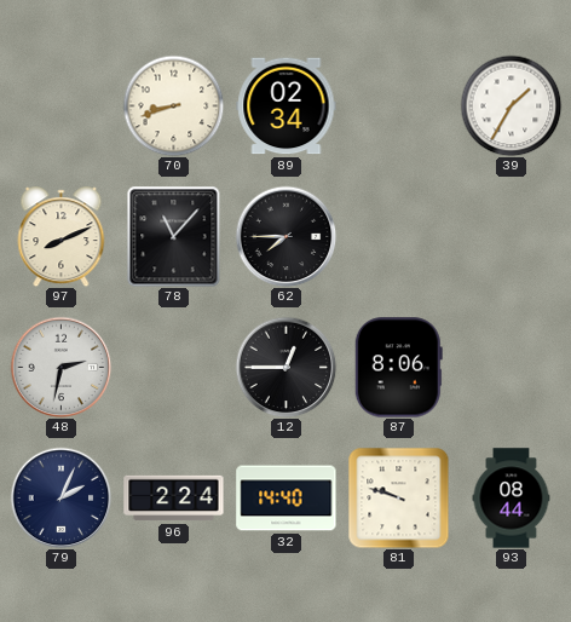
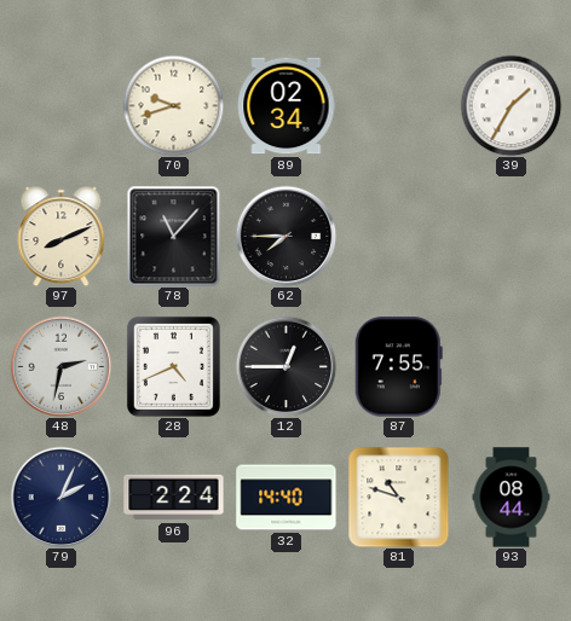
70: 8:42 -> 9:42
28: none -> 4:41
87: 8:06 -> 7:55
81: 9:48 -> 10:48
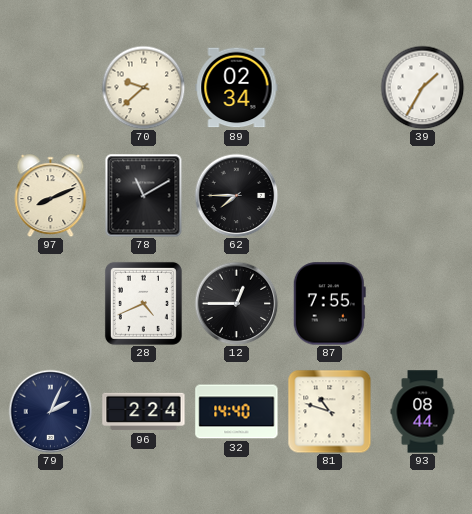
70: 9:42 -> 9:38
78: 11:07 -> 11:10
48: 2:32 -> none
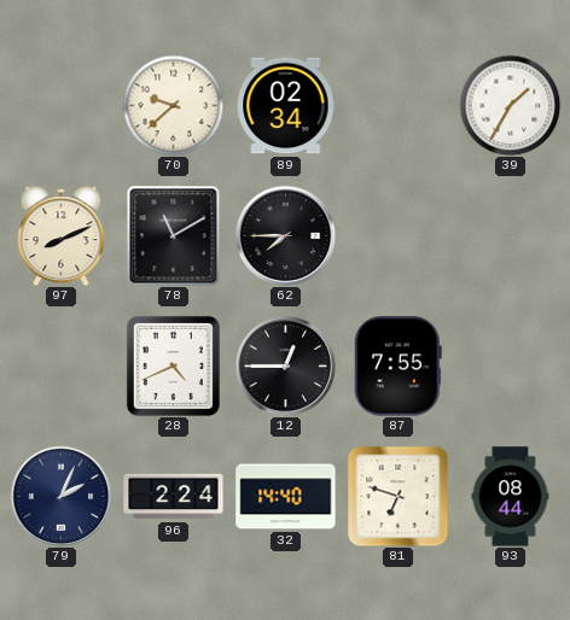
81: 10:48 -> 6:48
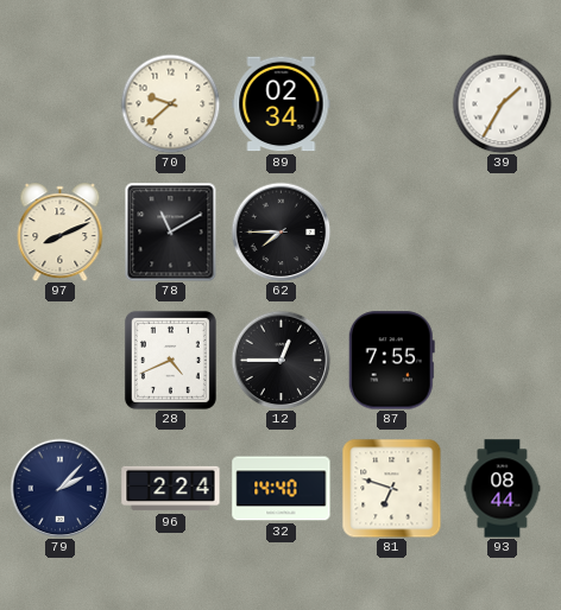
79: 2:04 -> 2:07
